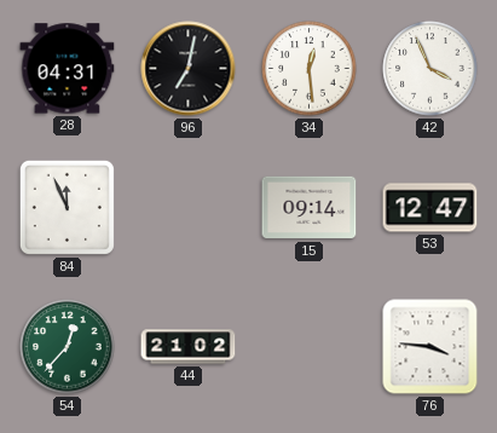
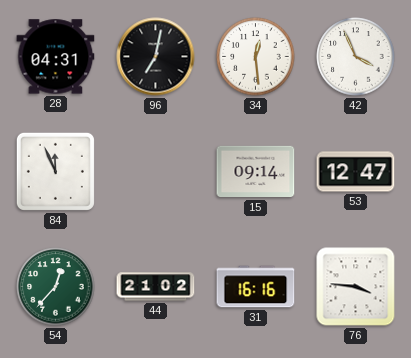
31: none -> 16:16
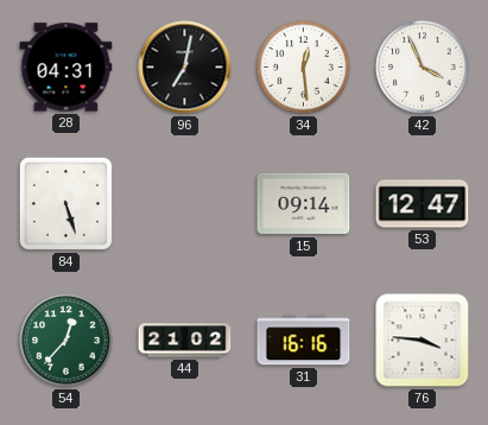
84: 11:56 -> 5:27
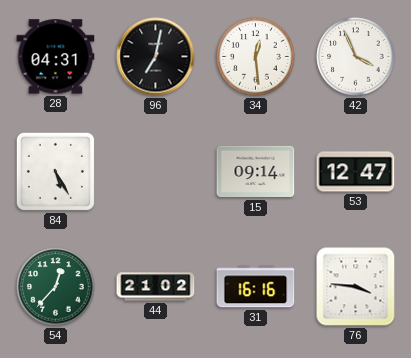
84: 5:27 -> 5:25
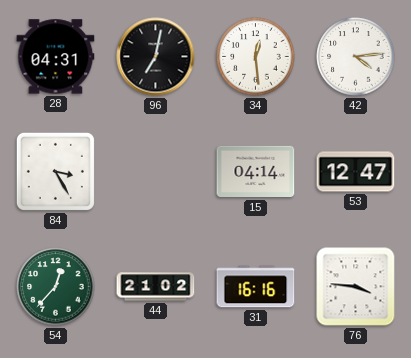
42: 3:56 -> 4:14
84: 5:25 -> 3:25
15: 09:14 -> 04:14
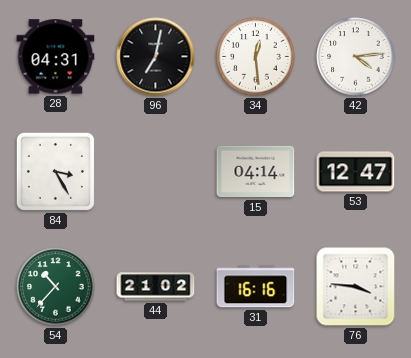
54: 12:37 -> 10:37
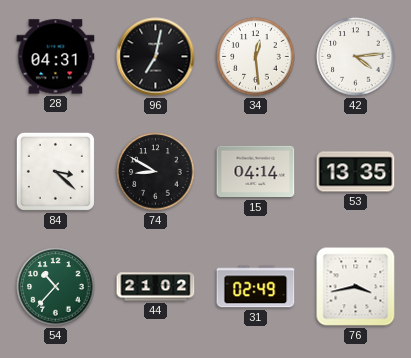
84: 3:25 -> 3:22
74: none -> 8:50
53: 12:47 -> 13:35
31: 16:16 -> 02:49
76: 3:46 -> 3:43
